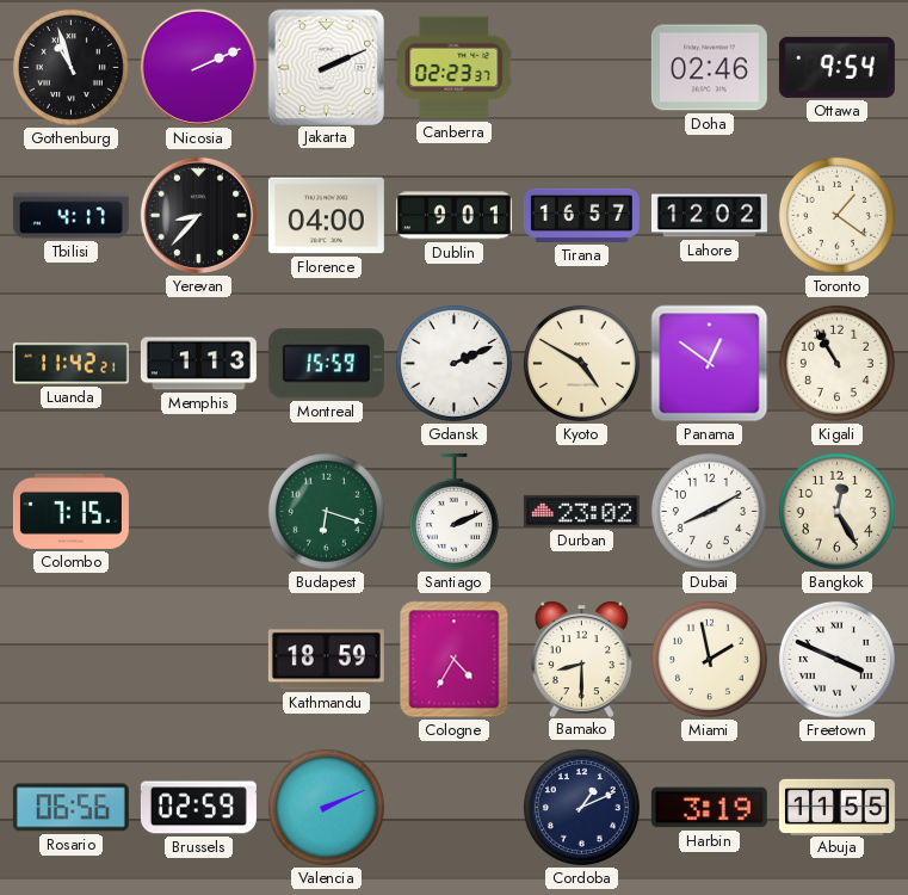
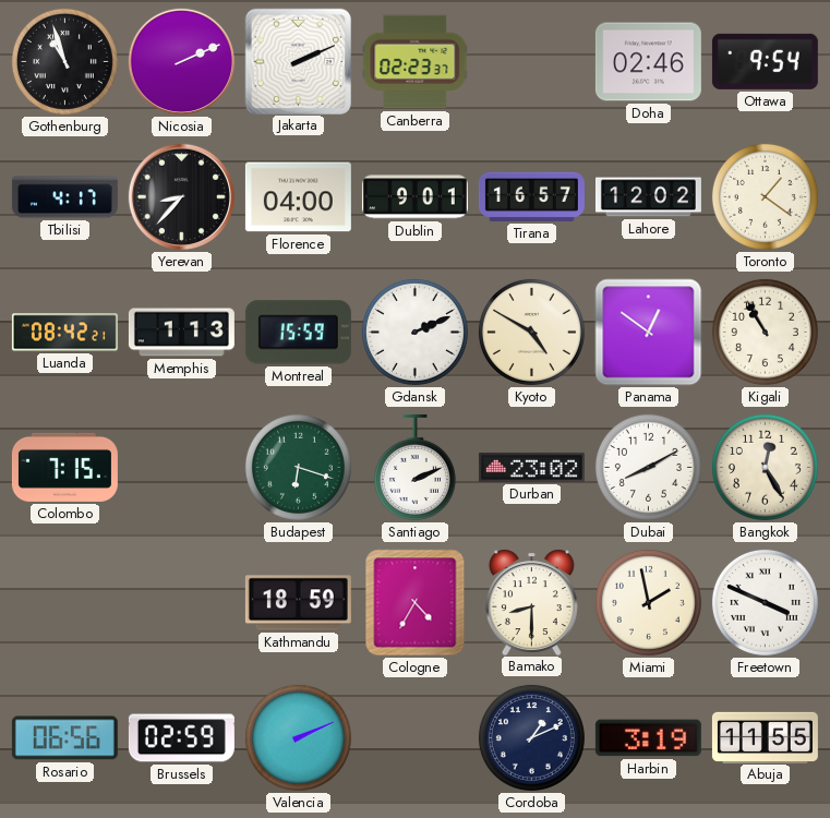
Luanda: 11:42 -> 08:42
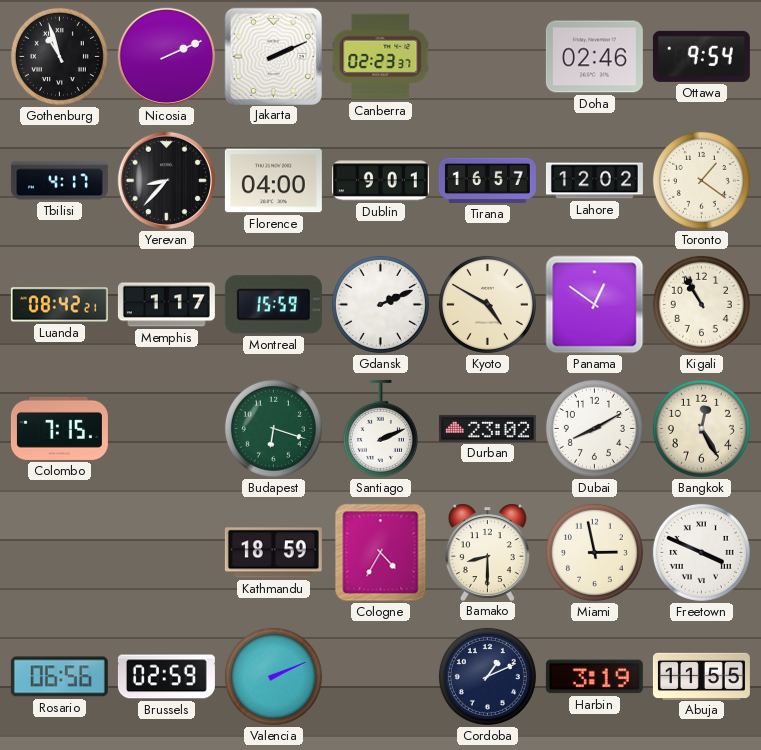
Memphis: 1:13 -> 1:17
Miami: 1:58 -> 2:58
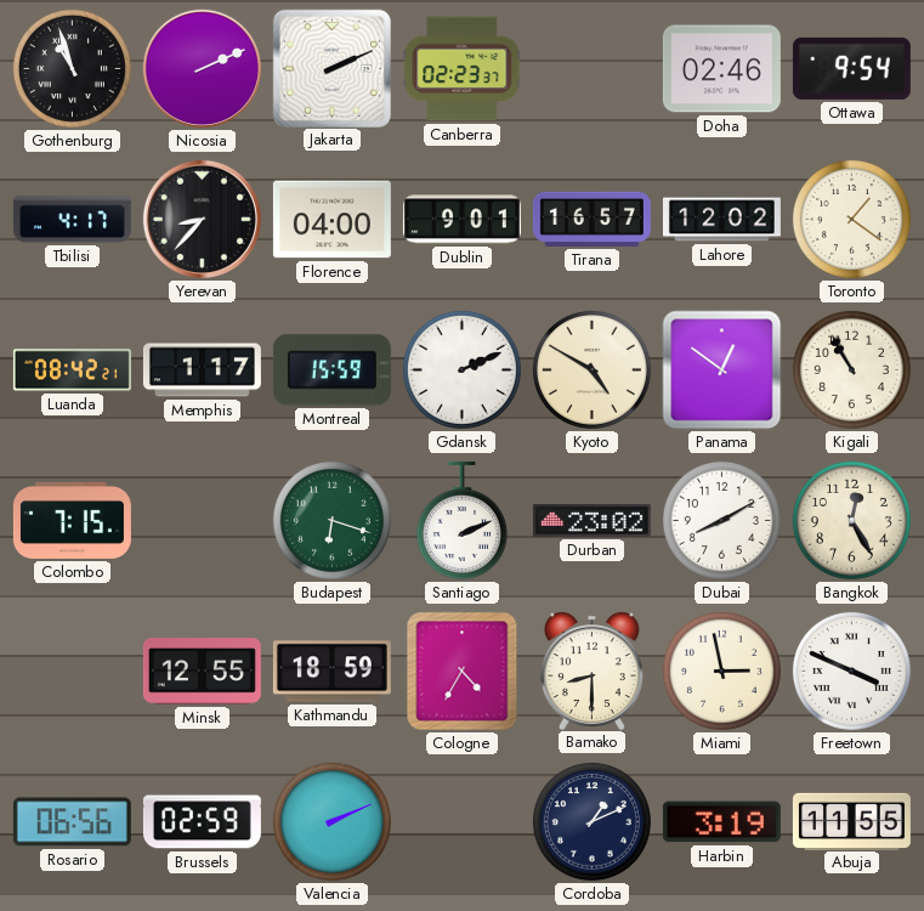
Minsk: none -> 12:55
